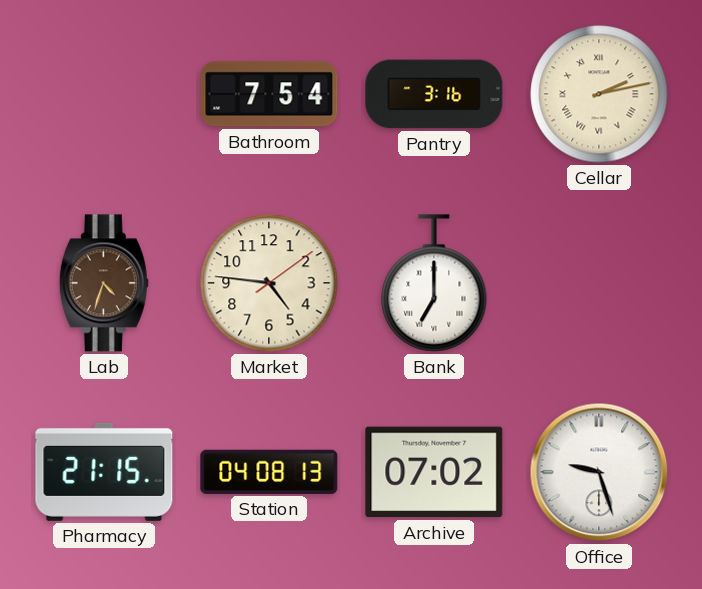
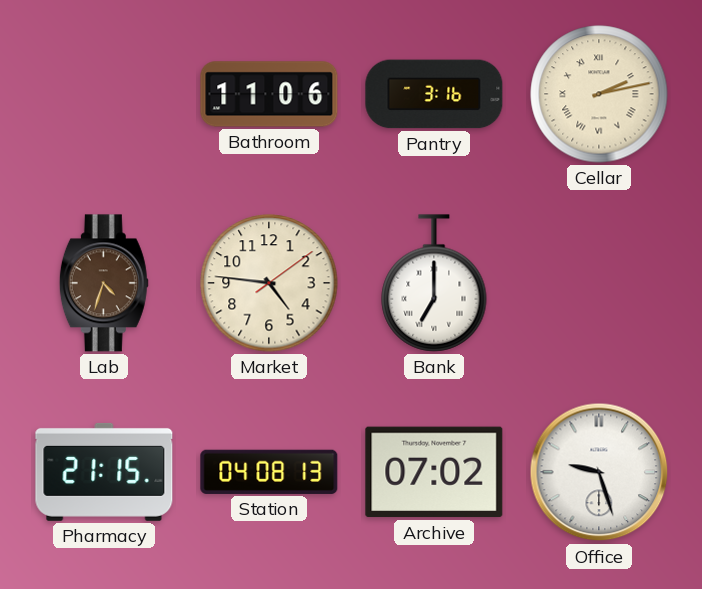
Bathroom: 7:54 -> 11:06
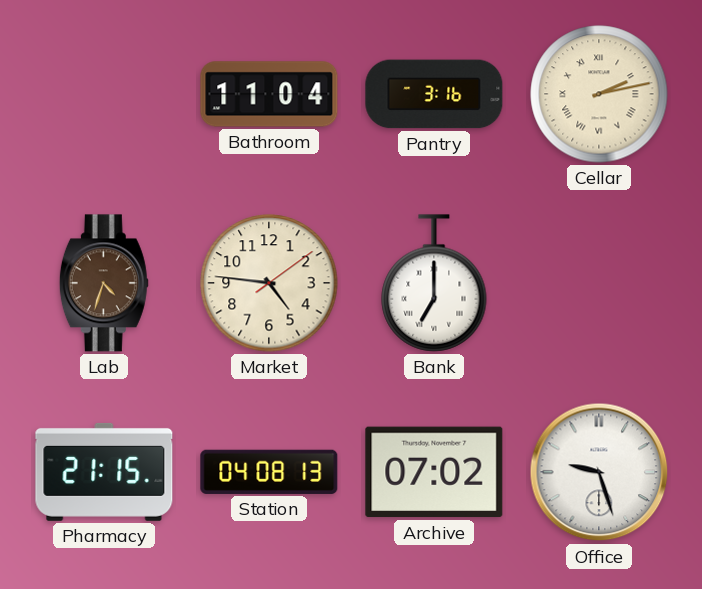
Bathroom: 11:06 -> 11:04
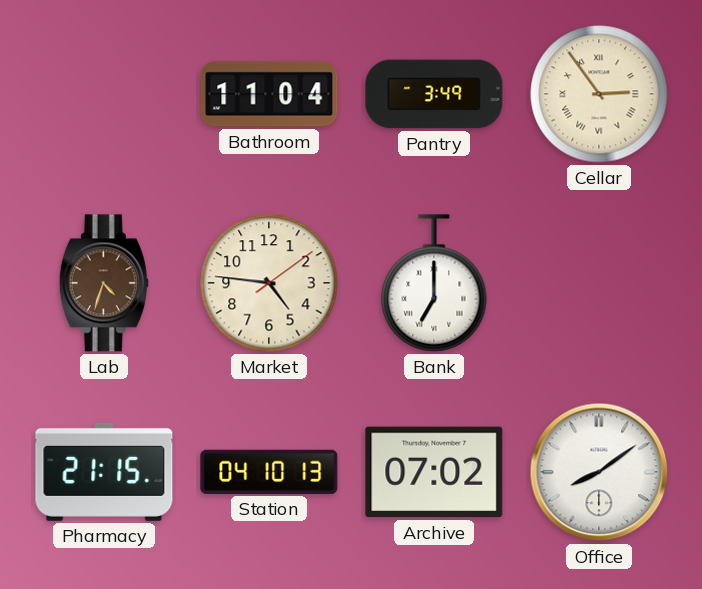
Pantry: 3:16 -> 3:49
Cellar: 2:13 -> 2:54
Station: 04:08 -> 04:10
Office: 9:27 -> 8:09
